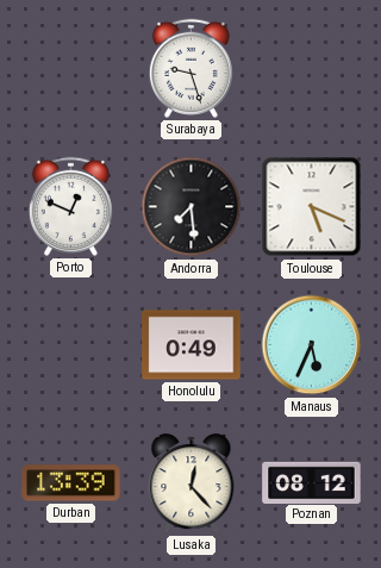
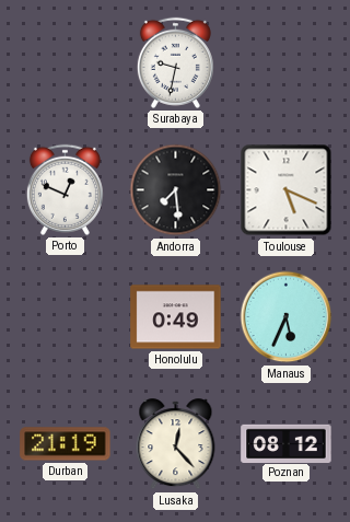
Surabaya: 9:27 -> 9:32
Durban: 13:39 -> 21:19
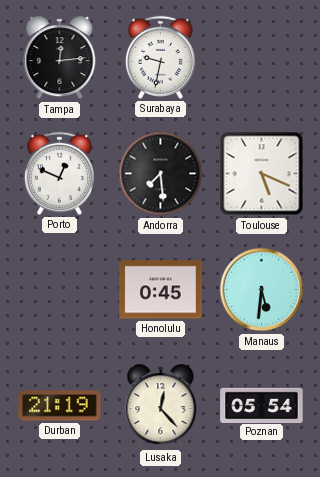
Tampa: none -> 12:14
Honolulu: 0:49 -> 0:45
Manaus: 5:34 -> 5:31
Poznan: 08:12 -> 05:54
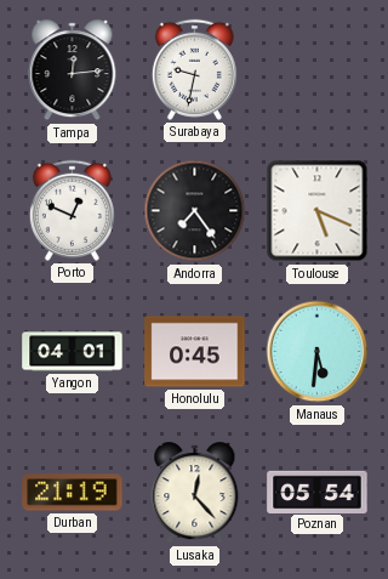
Andorra: 7:29 -> 7:24
Yangon: none -> 04:01
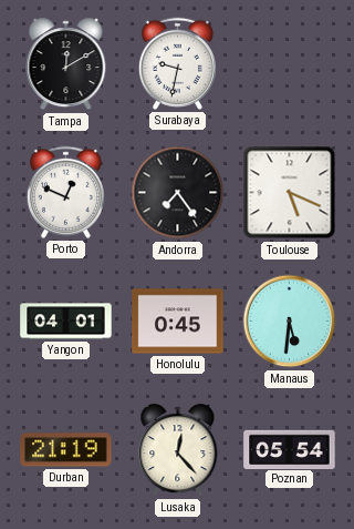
Tampa: 12:14 -> 12:10
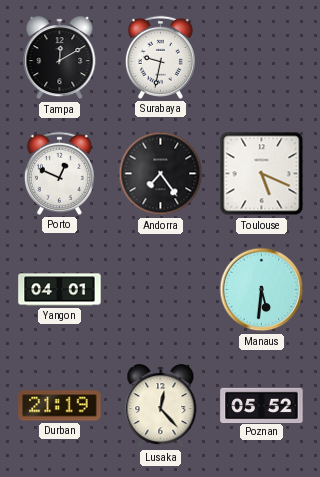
Honolulu: 0:45 -> none
Poznan: 05:54 -> 05:52
